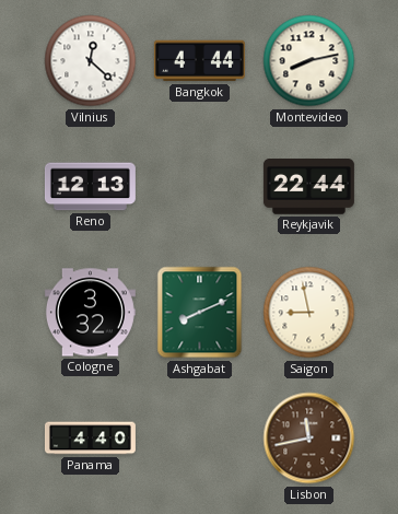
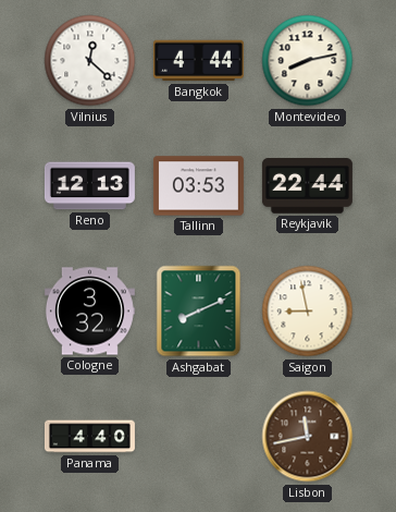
Tallinn: none -> 03:53
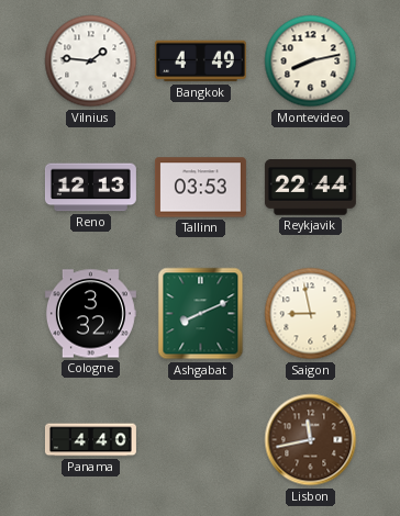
Vilnius: 12:22 -> 1:46
Bangkok: 4:44 -> 4:49
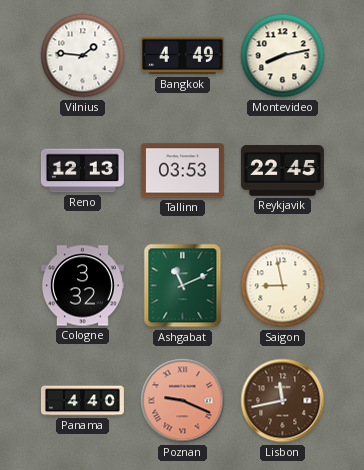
Reykjavik: 22:44 -> 22:45
Ashgabat: 8:11 -> 11:11
Poznan: none -> 9:19
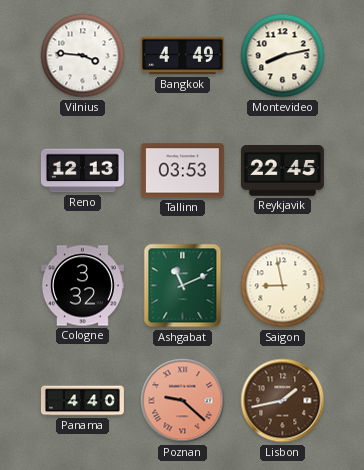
Vilnius: 1:46 -> 3:46
Poznan: 9:19 -> 9:22
Lisbon: 11:43 -> 1:43
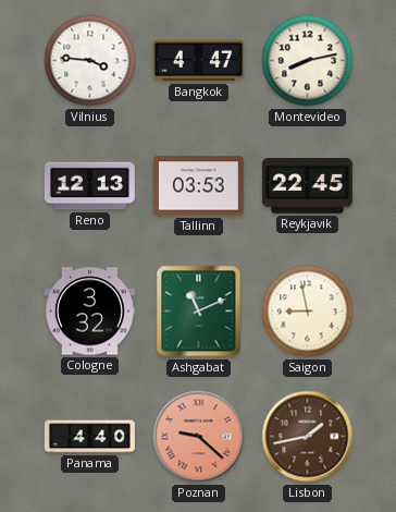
Bangkok: 4:49 -> 4:47
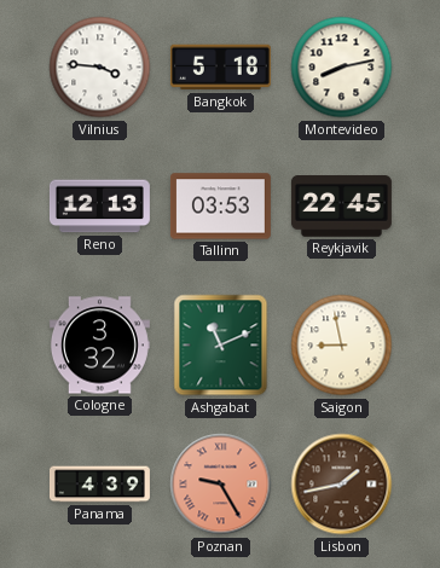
Bangkok: 4:47 -> 5:18
Panama: 4:40 -> 4:39
Poznan: 9:22 -> 9:25
